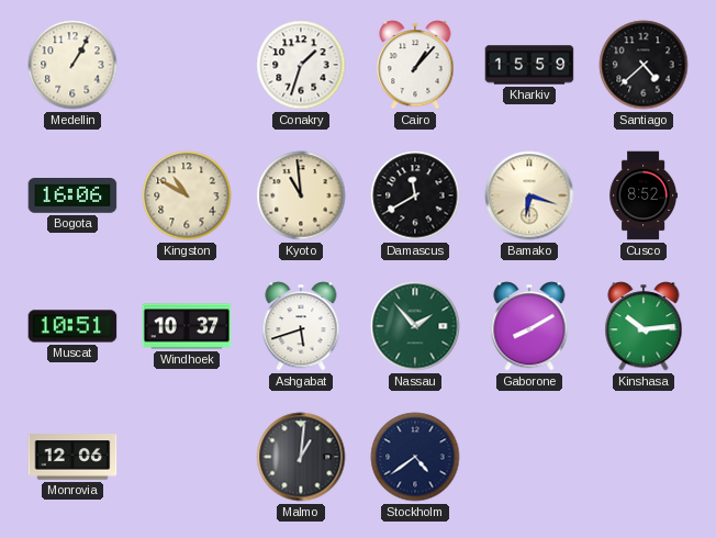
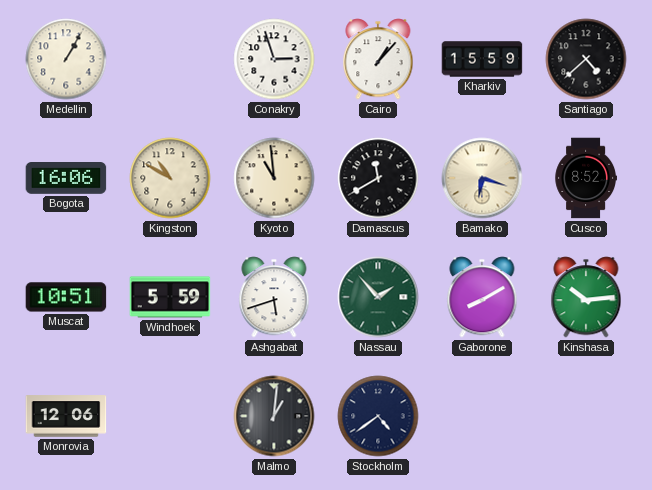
Conakry: 1:33 -> 2:57
Windhoek: 10:37 -> 5:59
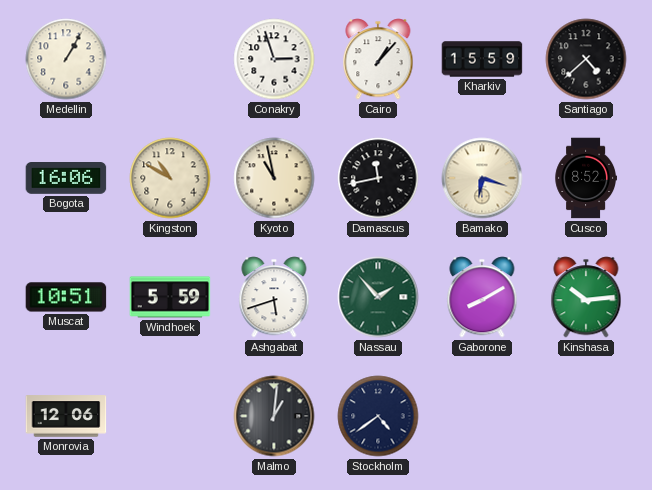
Kyoto: 10:59 -> 10:58
Damascus: 11:40 -> 11:43
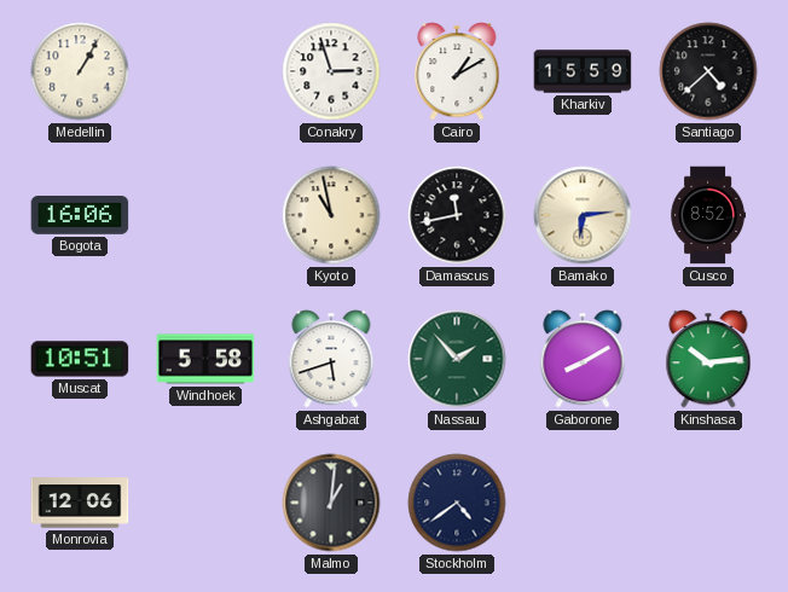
Cairo: 1:07 -> 1:10
Kingston: 10:50 -> none
Bamako: 6:18 -> 6:14
Windhoek: 5:59 -> 5:58
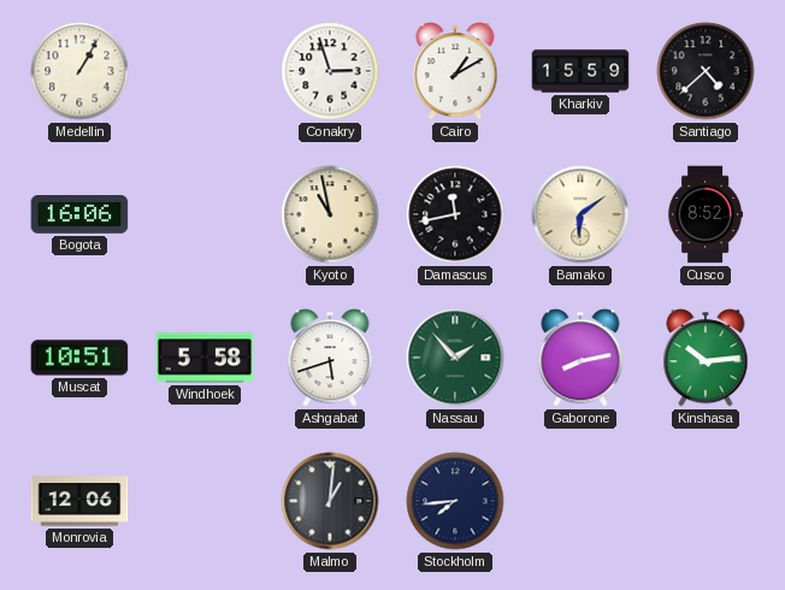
Bamako: 6:14 -> 6:09
Gaborone: 8:10 -> 8:13
Stockholm: 4:39 -> 7:44
